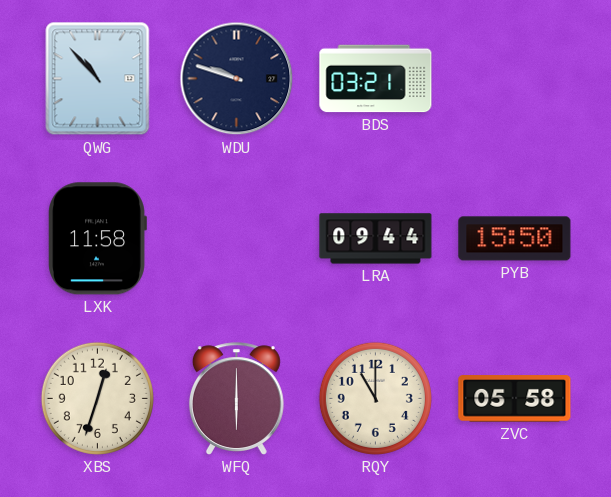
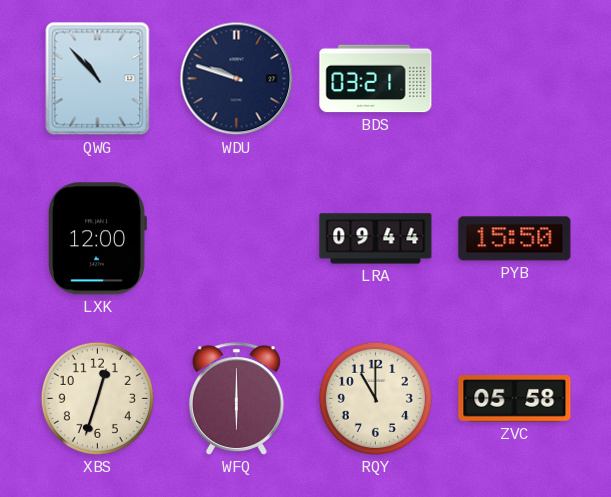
LXK: 11:58 -> 12:00
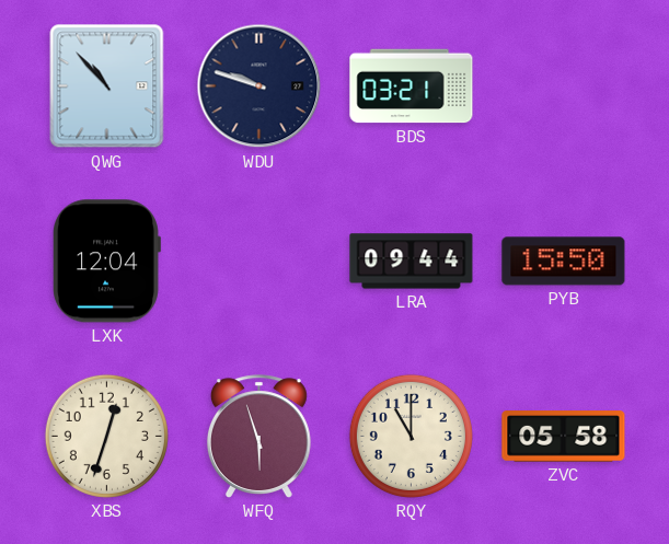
LXK: 12:00 -> 12:04
WFQ: 6:00 -> 5:57
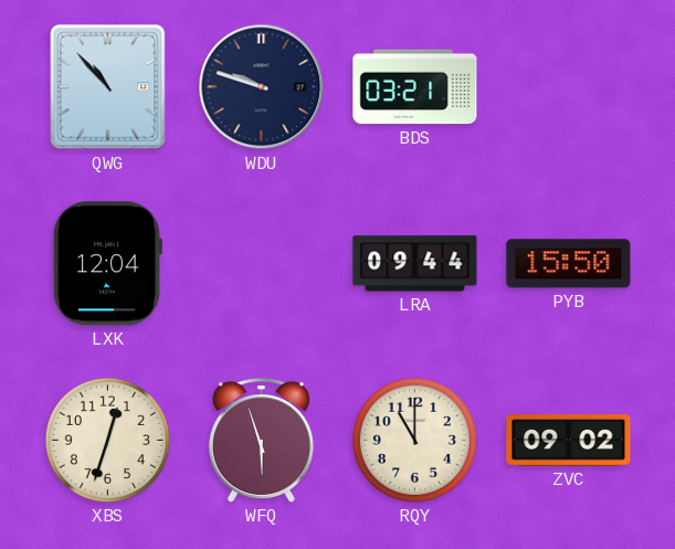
ZVC: 05:58 -> 09:02
